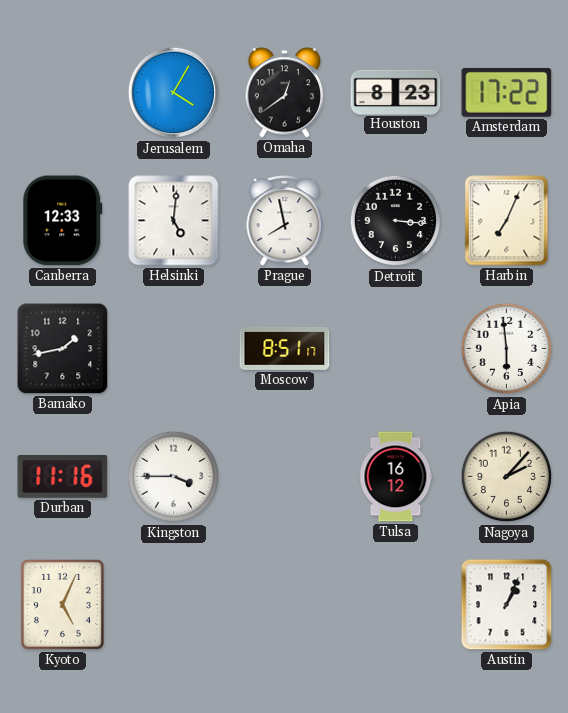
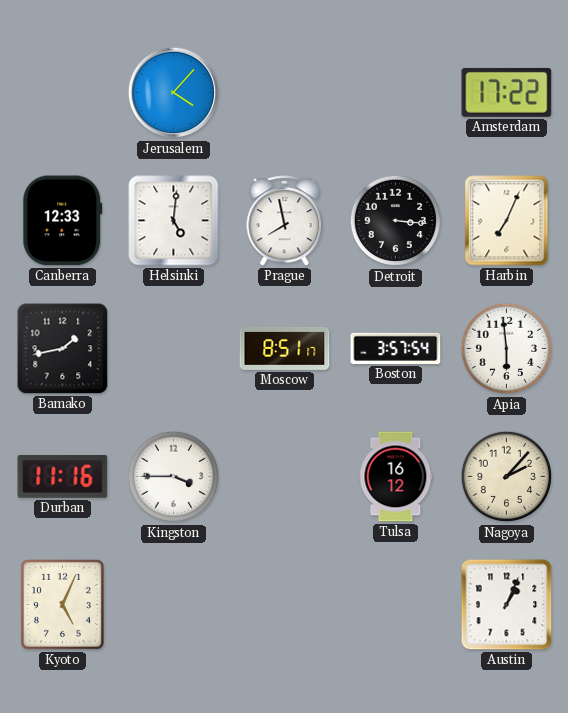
Jerusalem: 4:05 -> 4:07
Omaha: 12:39 -> none
Houston: 8:23 -> none
Boston: none -> 3:57
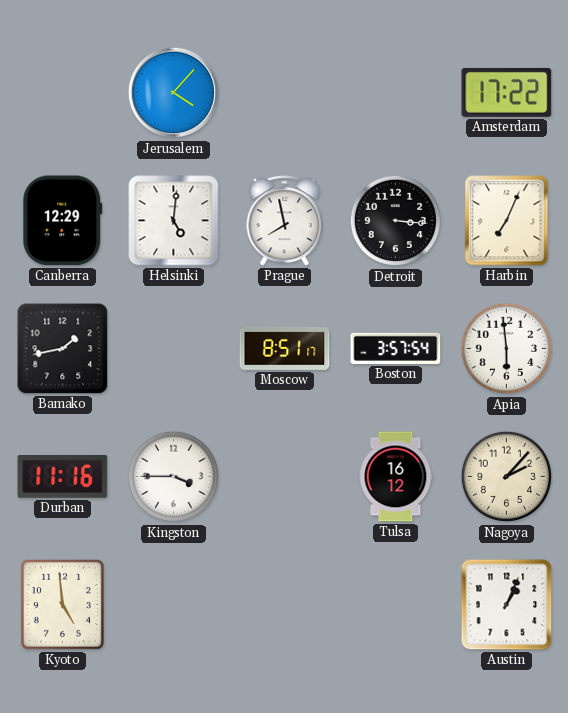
Canberra: 12:33 -> 12:29
Kyoto: 5:04 -> 4:59
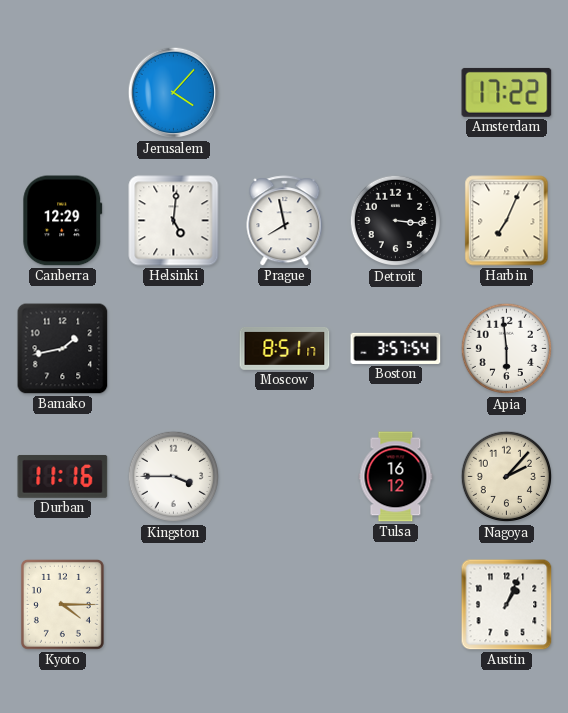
Kyoto: 4:59 -> 4:15
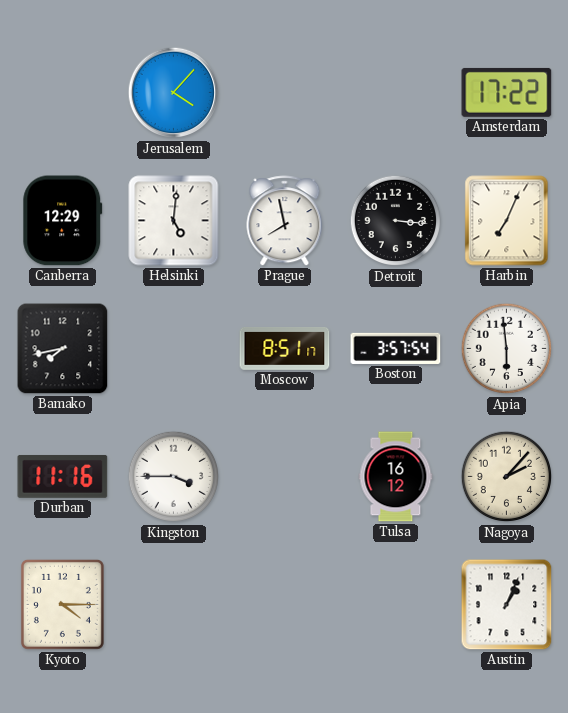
Bamako: 1:43 -> 7:43
